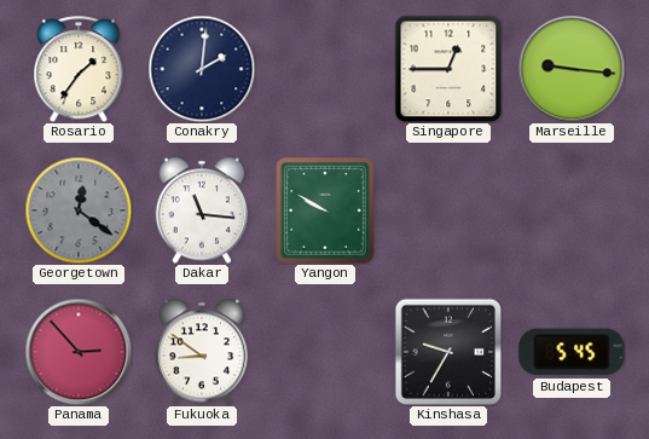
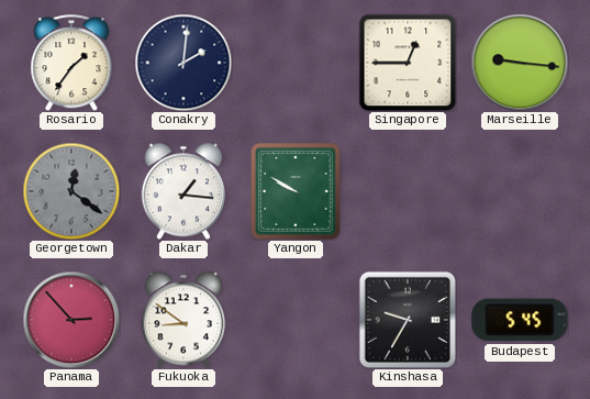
Dakar: 11:16 -> 1:16
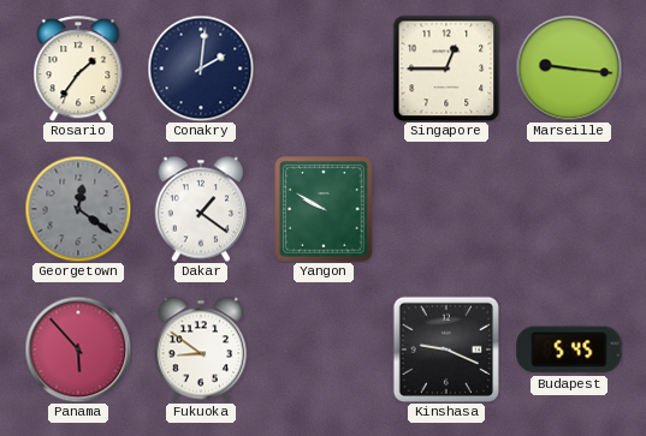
Dakar: 1:16 -> 1:21
Panama: 2:53 -> 5:53
Kinshasa: 9:35 -> 9:19
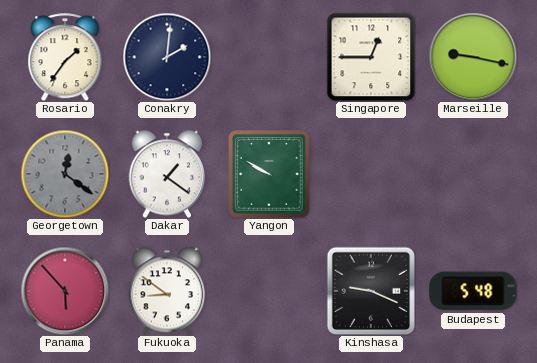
Marseille: 9:16 -> 9:17
Budapest: 5:45 -> 5:48
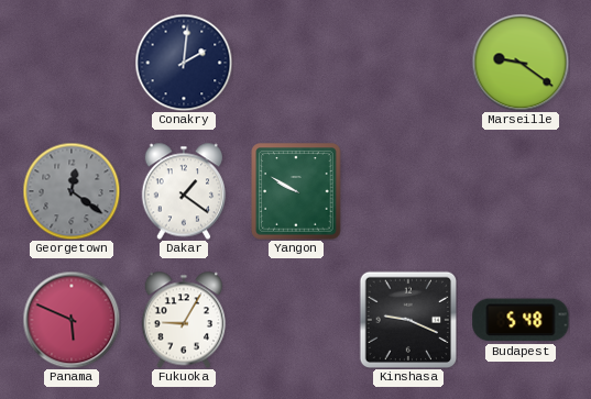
Rosario: 1:36 -> none
Singapore: 12:45 -> none
Marseille: 9:17 -> 9:21
Panama: 5:53 -> 5:49
Fukuoka: 8:51 -> 9:05
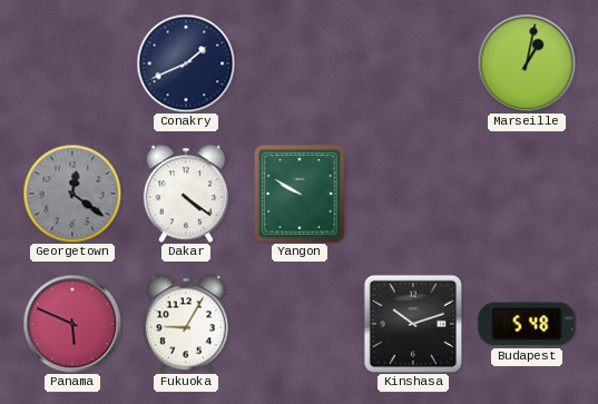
Conakry: 2:01 -> 1:41
Marseille: 9:21 -> 1:02
Dakar: 1:21 -> 4:21
Kinshasa: 9:19 -> 10:12
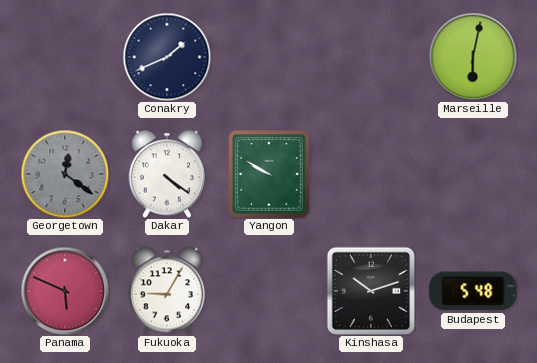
Marseille: 1:02 -> 6:02
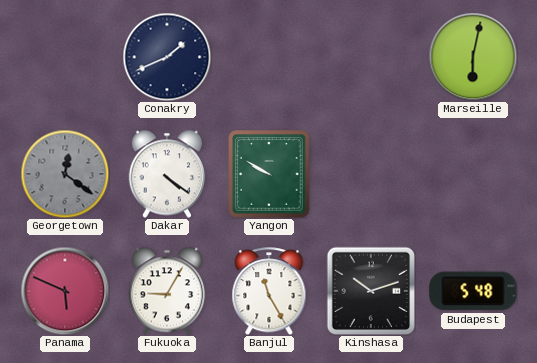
Banjul: none -> 11:25
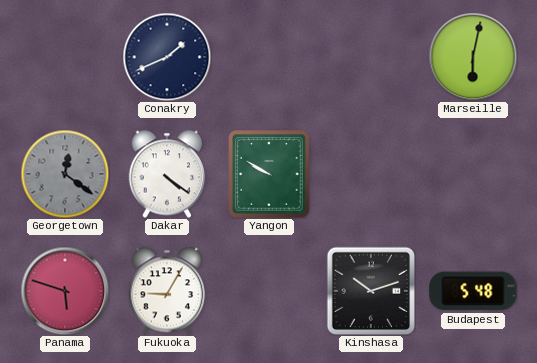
Panama: 5:49 -> 5:48
Banjul: 11:25 -> none
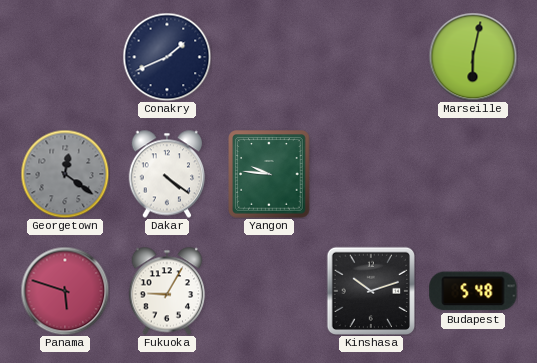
Yangon: 9:50 -> 9:46
